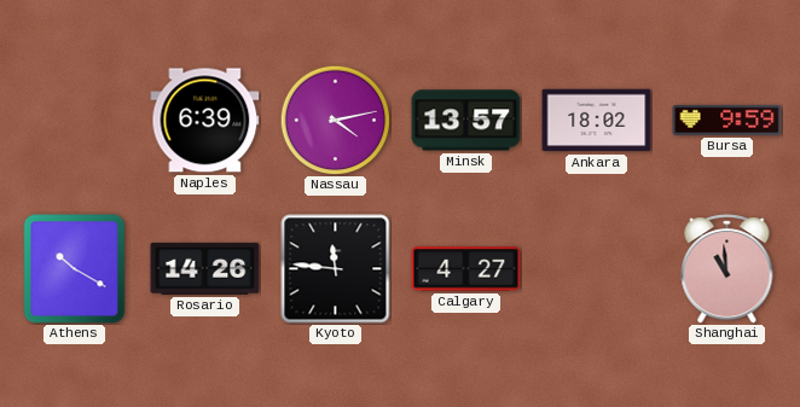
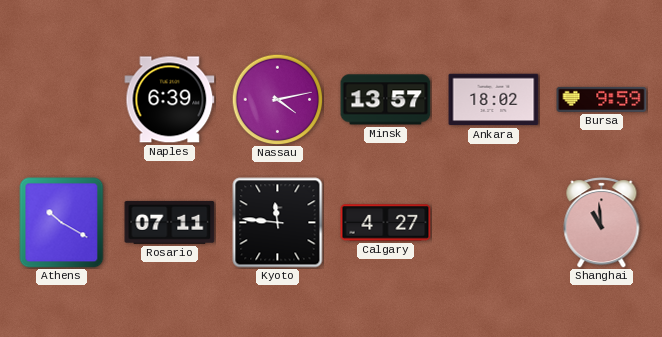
Rosario: 14:26 -> 07:11
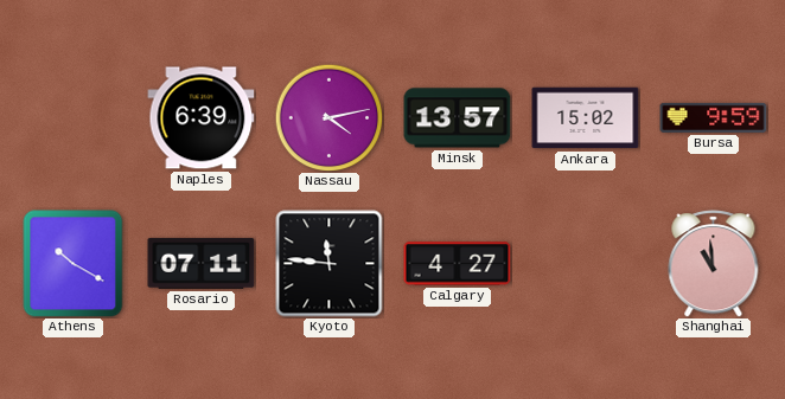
Ankara: 18:02 -> 15:02
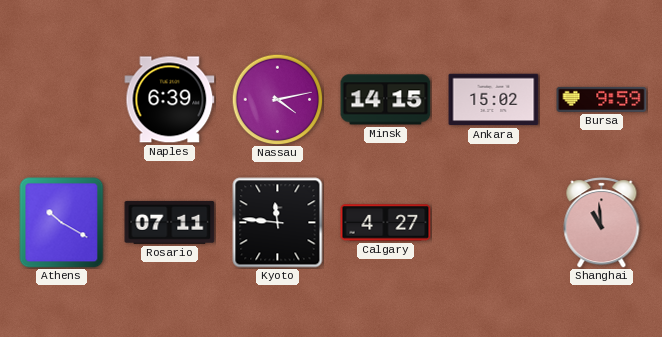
Minsk: 13:57 -> 14:15
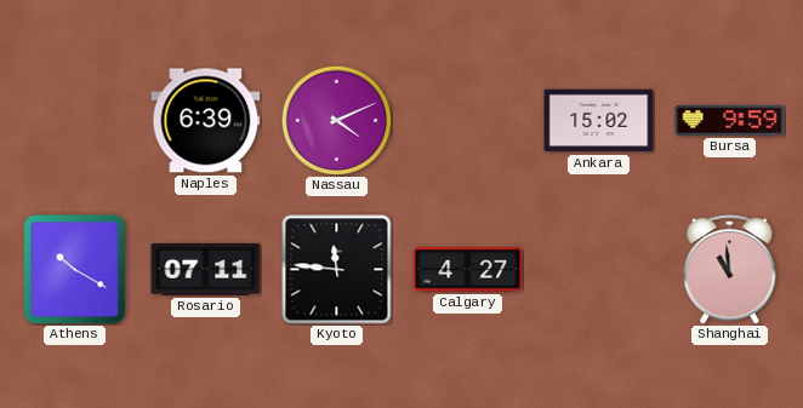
Nassau: 4:13 -> 4:11
Minsk: 14:15 -> none
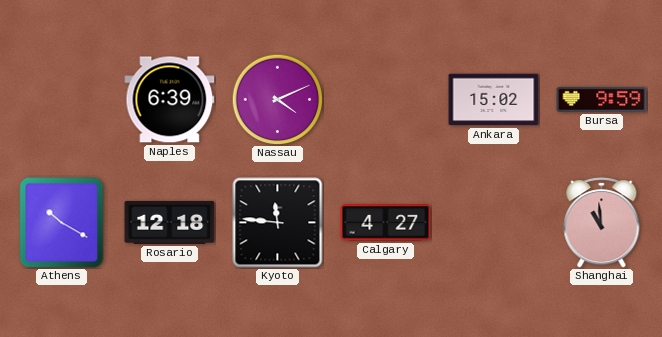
Rosario: 07:11 -> 12:18
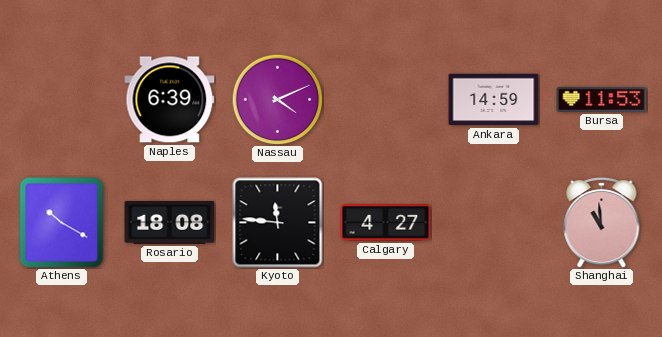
Ankara: 15:02 -> 14:59
Bursa: 9:59 -> 11:53
Rosario: 12:18 -> 18:08
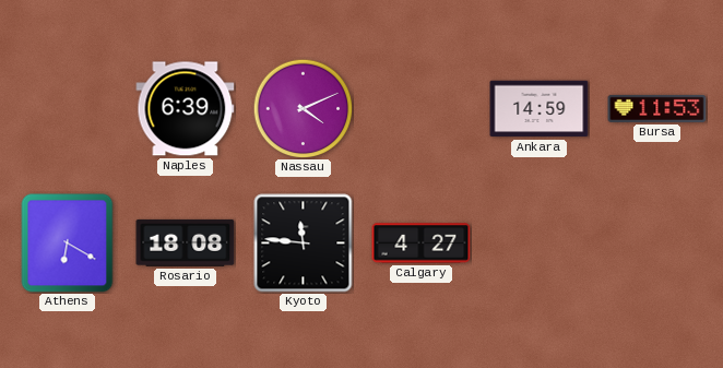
Athens: 10:20 -> 6:20
Shanghai: 10:59 -> none
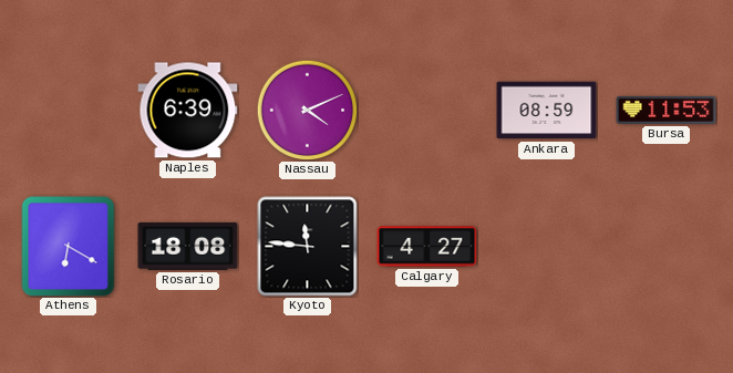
Ankara: 14:59 -> 08:59
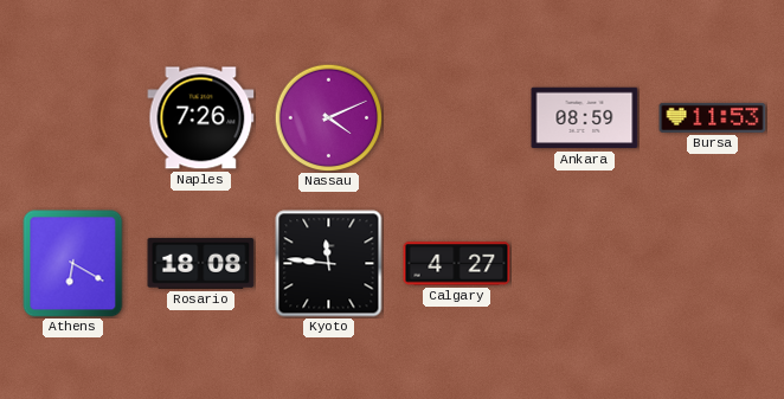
Naples: 6:39 -> 7:26
